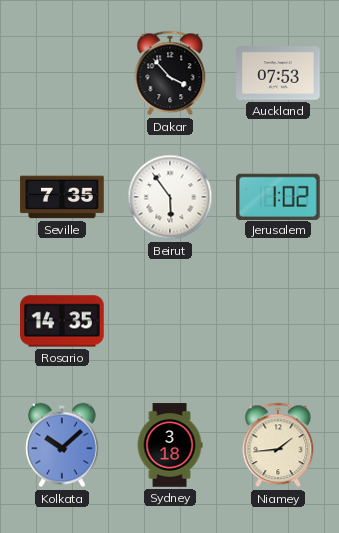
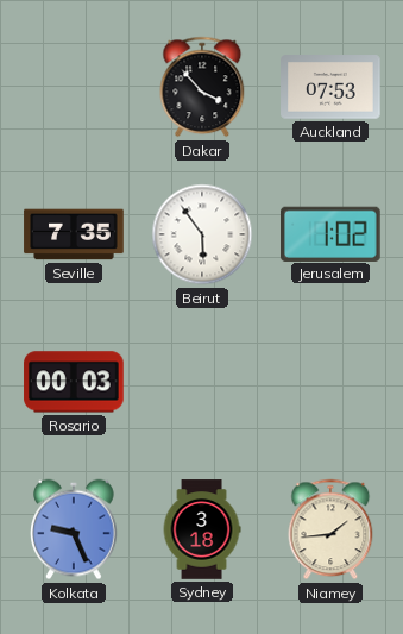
Rosario: 14:35 -> 00:03
Kolkata: 10:08 -> 9:26
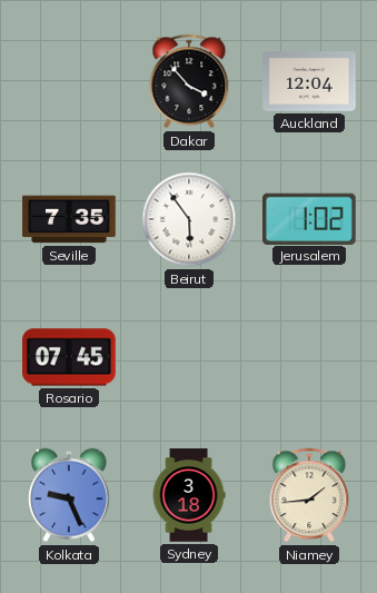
Auckland: 07:53 -> 12:04
Rosario: 00:03 -> 07:45
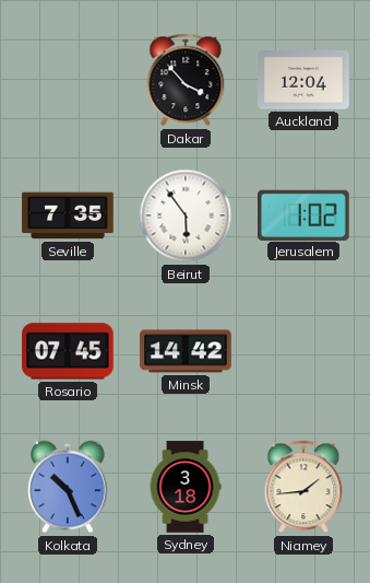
Minsk: none -> 14:42
Kolkata: 9:26 -> 10:26
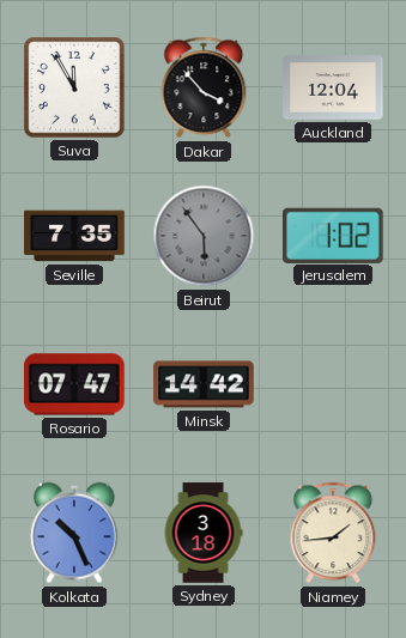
Suva: none -> 11:55
Beirut dial: white -> grey
Rosario: 07:45 -> 07:47
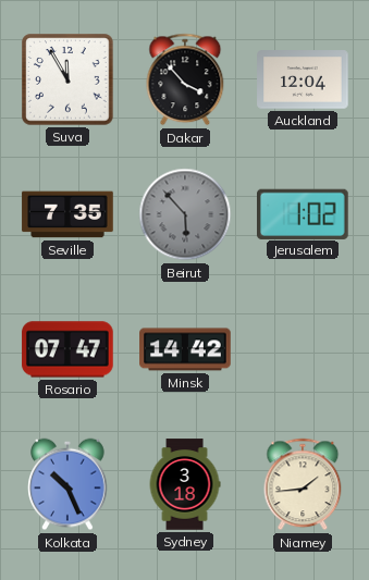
Beirut: 5:54 -> 5:53
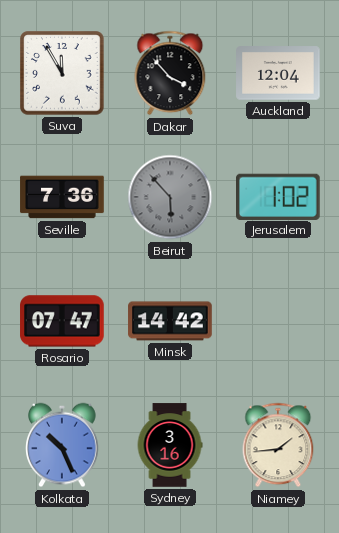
Seville: 7:35 -> 7:36
Sydney: 3:18 -> 3:16
